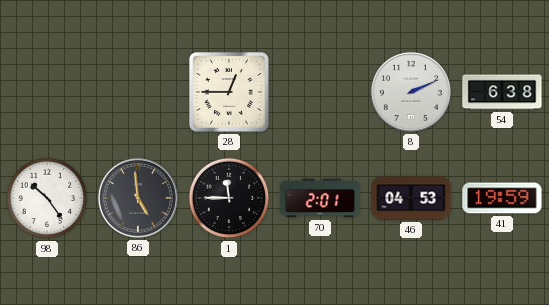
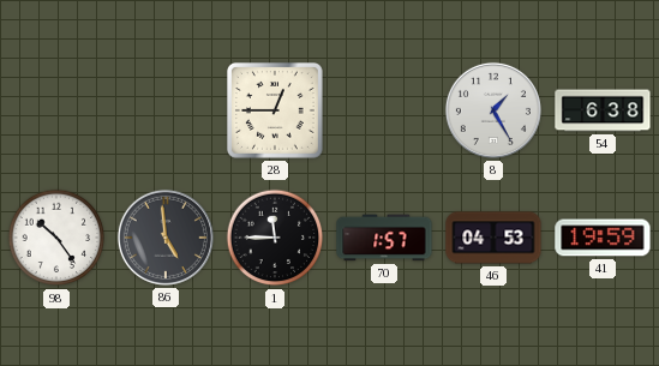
8: 2:11 -> 1:25
70: 2:01 -> 1:57
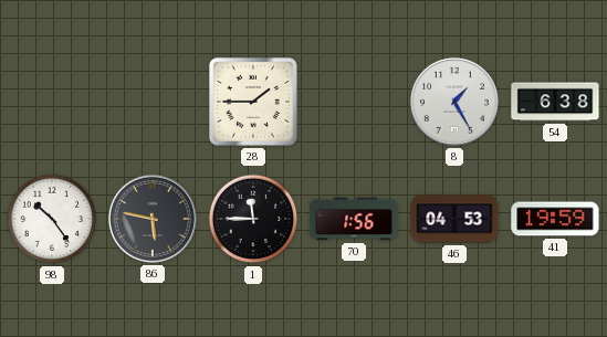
28: 12:45 -> 1:45
86: 4:59 -> 5:47
70: 1:57 -> 1:56
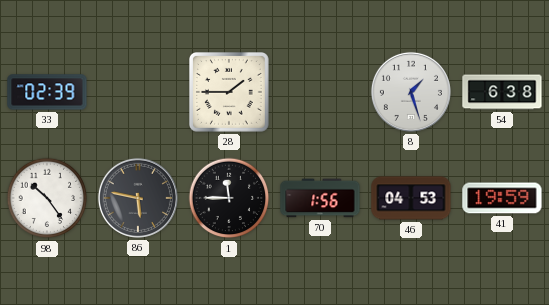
33: none -> 02:39
8: 1:25 -> 1:27
